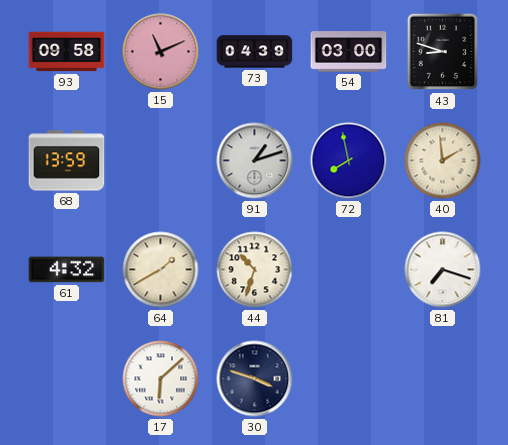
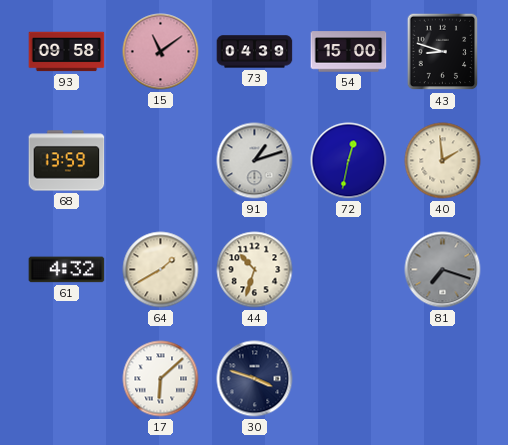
15: 11:11 -> 11:09
54: 03:00 -> 15:00
72: 7:58 -> 12:32
81 dial: white -> grey
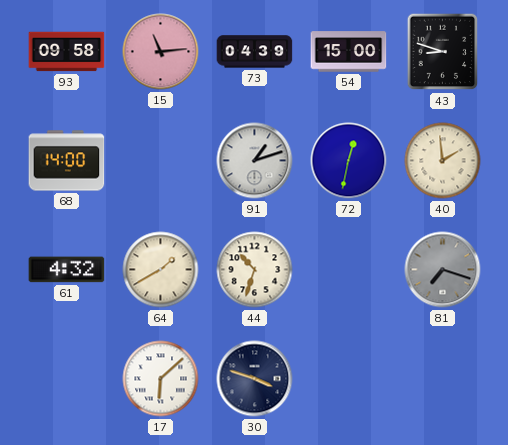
15: 11:09 -> 11:14
68: 13:59 -> 14:00
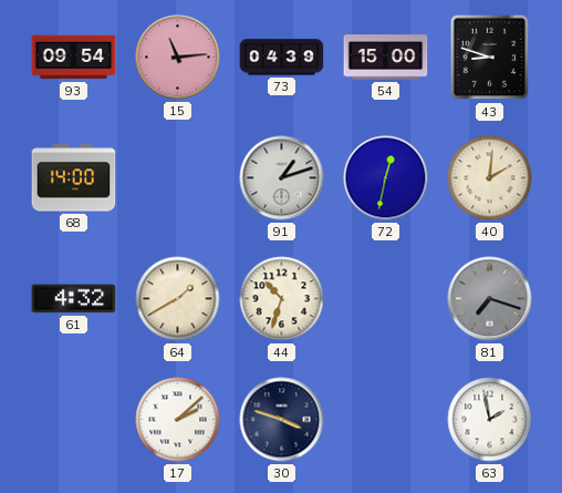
93: 09:58 -> 09:54
40: 1:59 -> 2:01
17: 6:08 -> 2:08
63: none -> 1:58
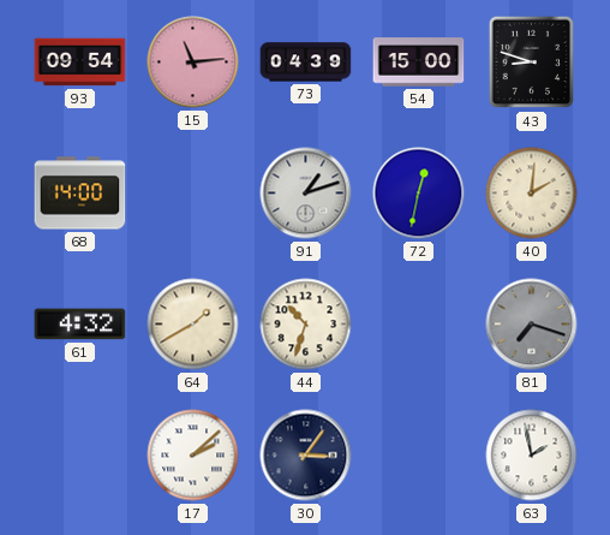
30: 3:48 -> 3:06
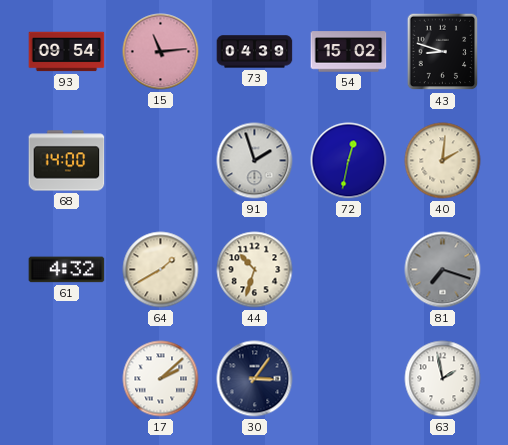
54: 15:00 -> 15:02
91: 1:12 -> 1:57
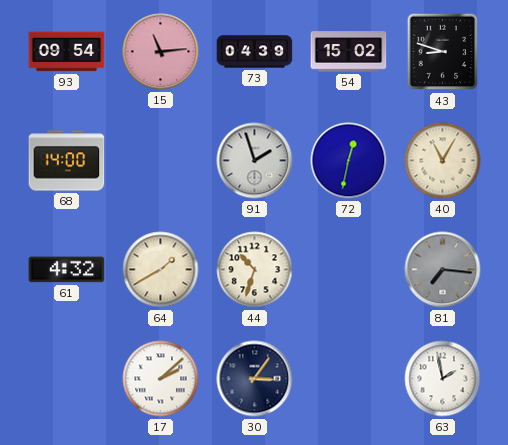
40: 2:01 -> 11:05
81: 7:18 -> 7:16
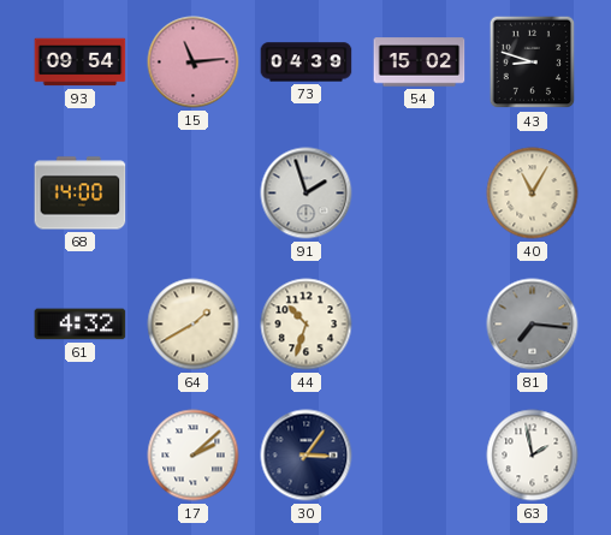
72: 12:32 -> none
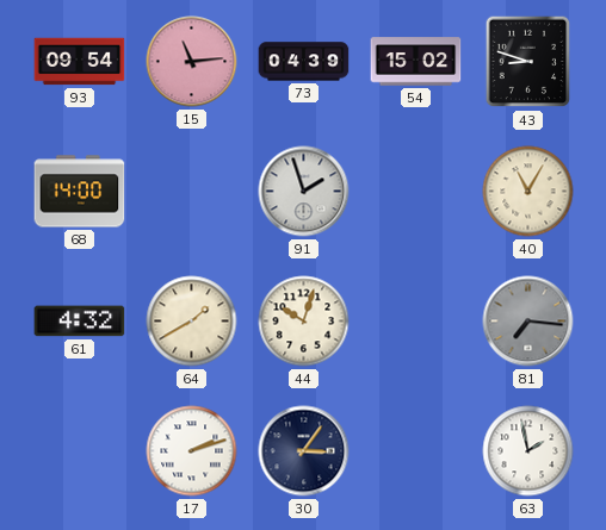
44: 10:33 -> 10:03
17: 2:08 -> 2:12
